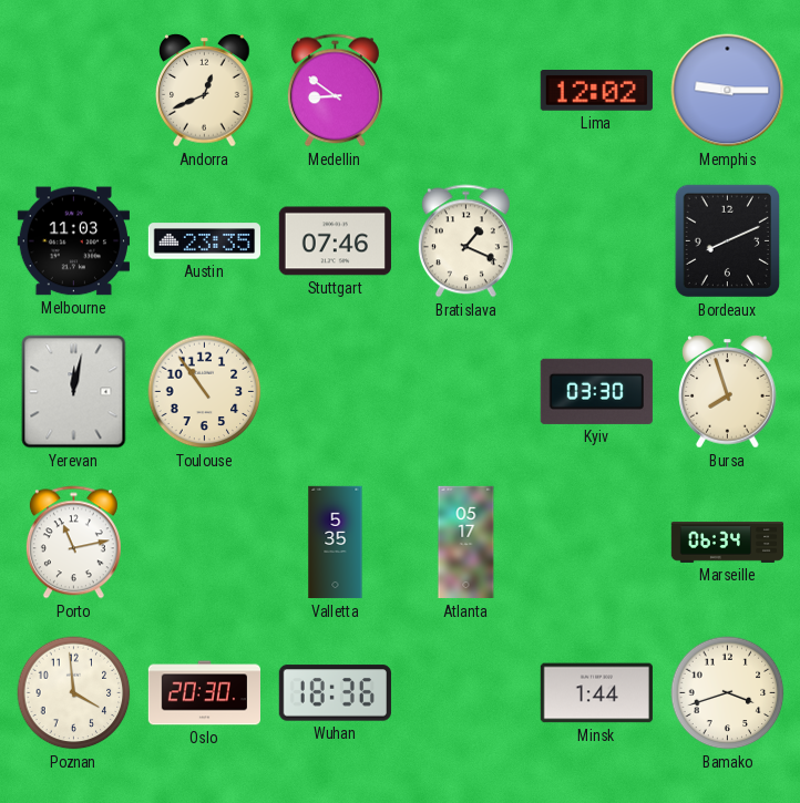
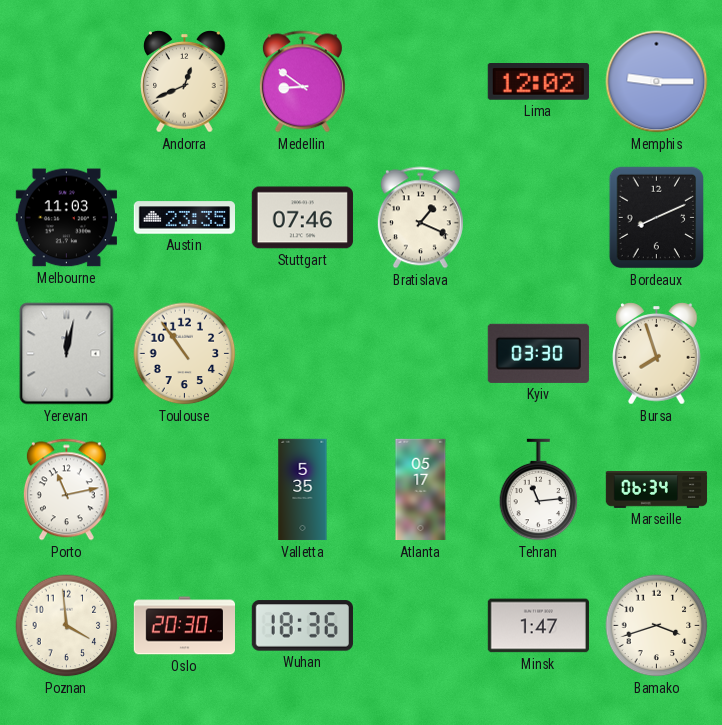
Tehran: none -> 11:14
Minsk: 1:44 -> 1:47
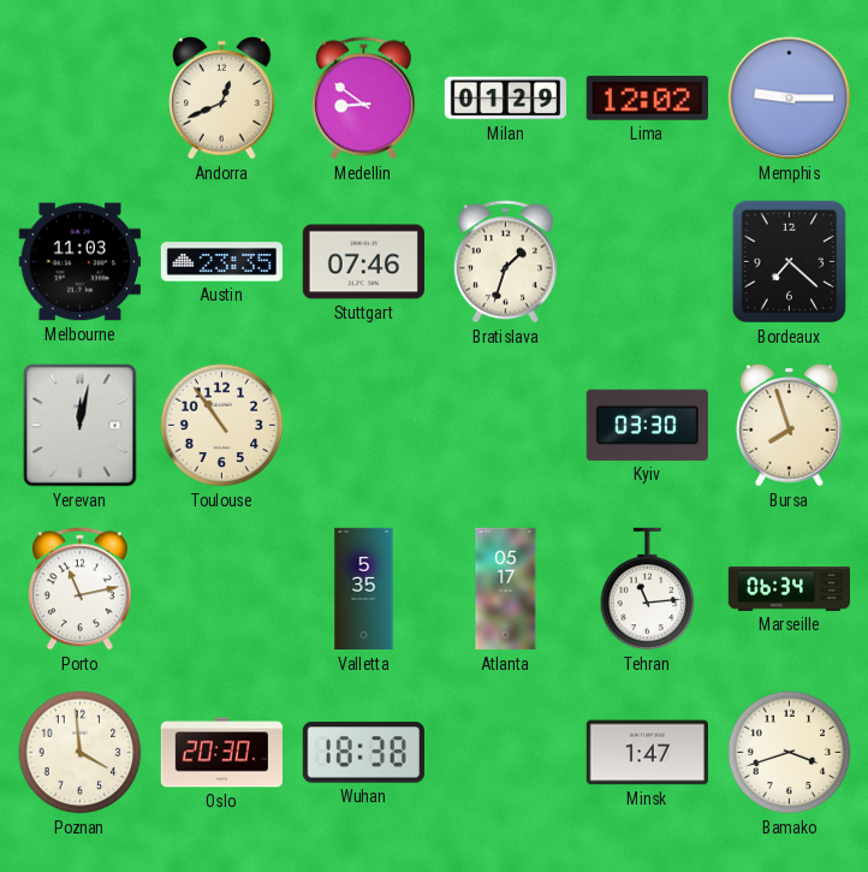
Milan: none -> 01:29
Bratislava: 1:19 -> 1:33
Bordeaux: 8:11 -> 7:22
Wuhan: 18:36 -> 18:38
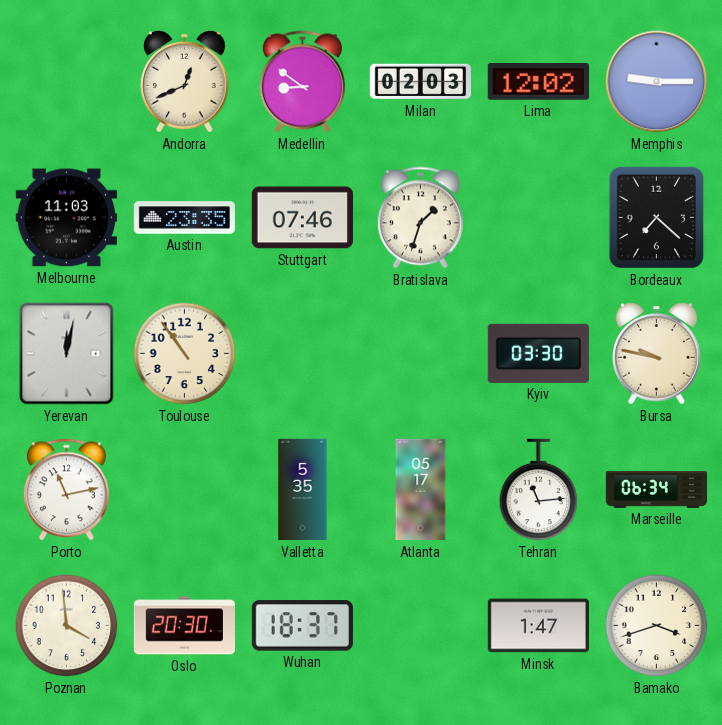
Milan: 01:29 -> 02:03
Bursa: 7:57 -> 9:47
Wuhan: 18:38 -> 18:37
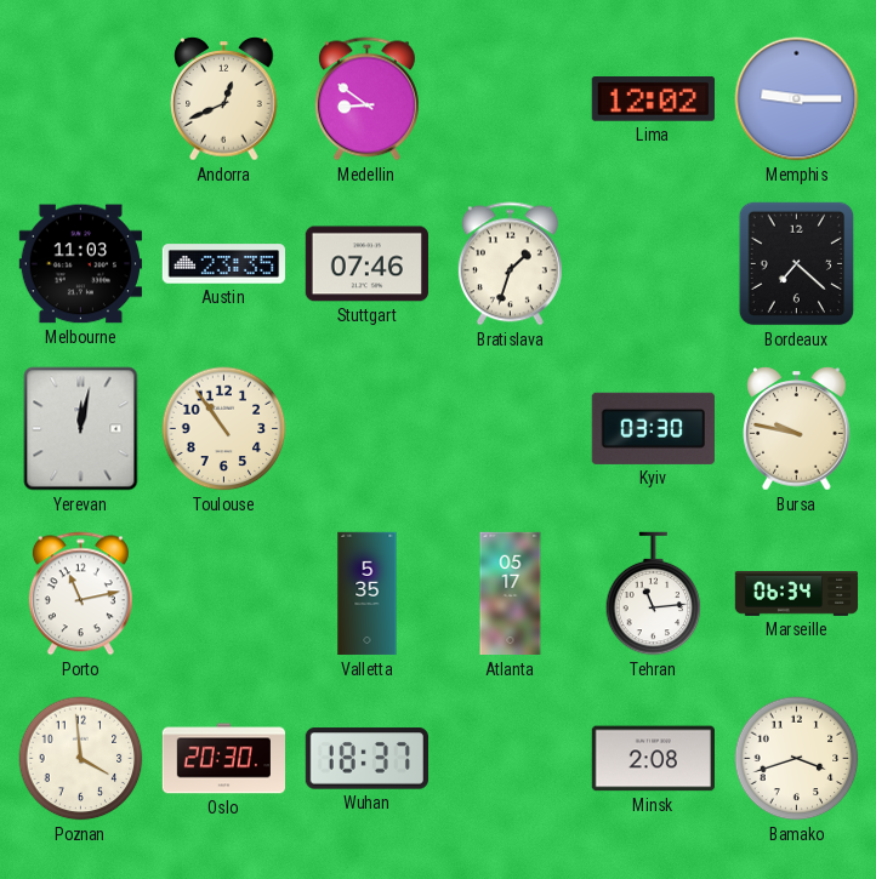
Milan: 02:03 -> none
Minsk: 1:47 -> 2:08
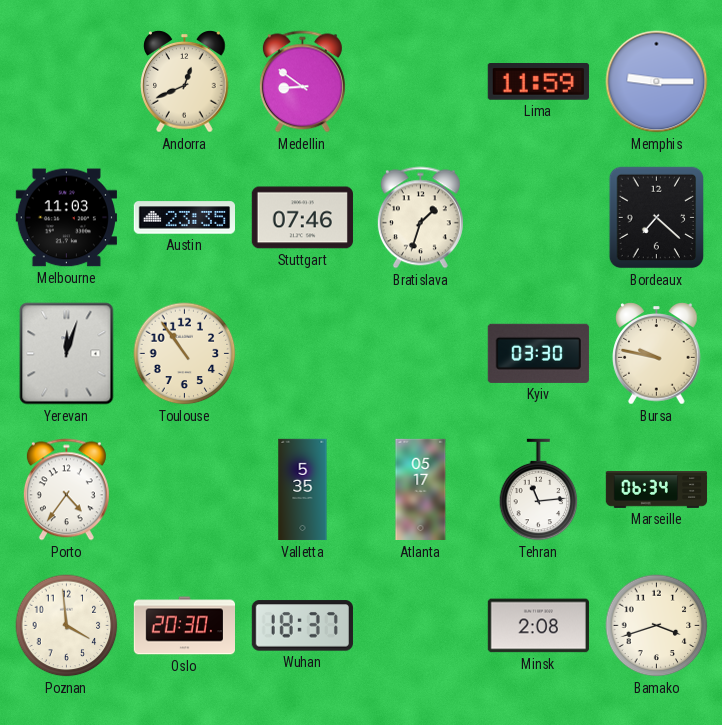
Lima: 12:02 -> 11:59
Yerevan: 12:02 -> 12:03
Porto: 11:13 -> 4:36
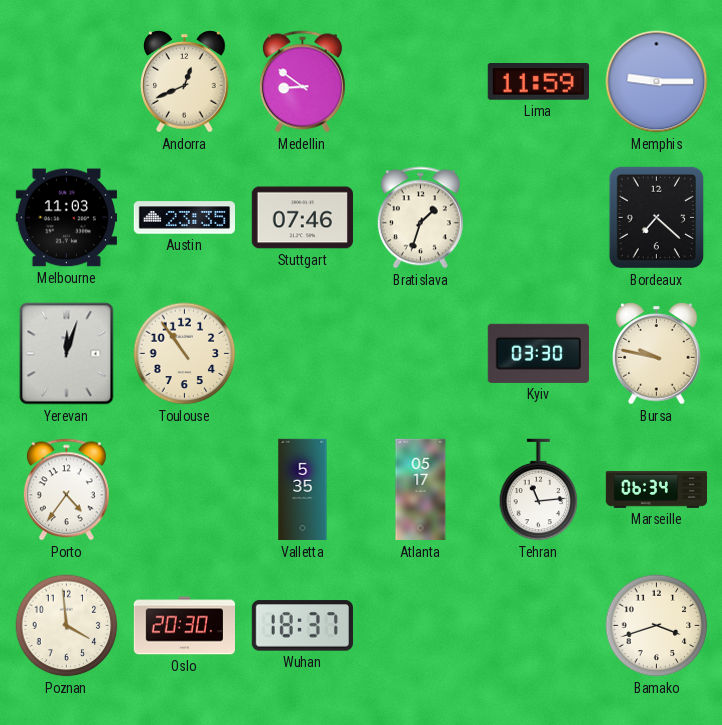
Minsk: 2:08 -> none
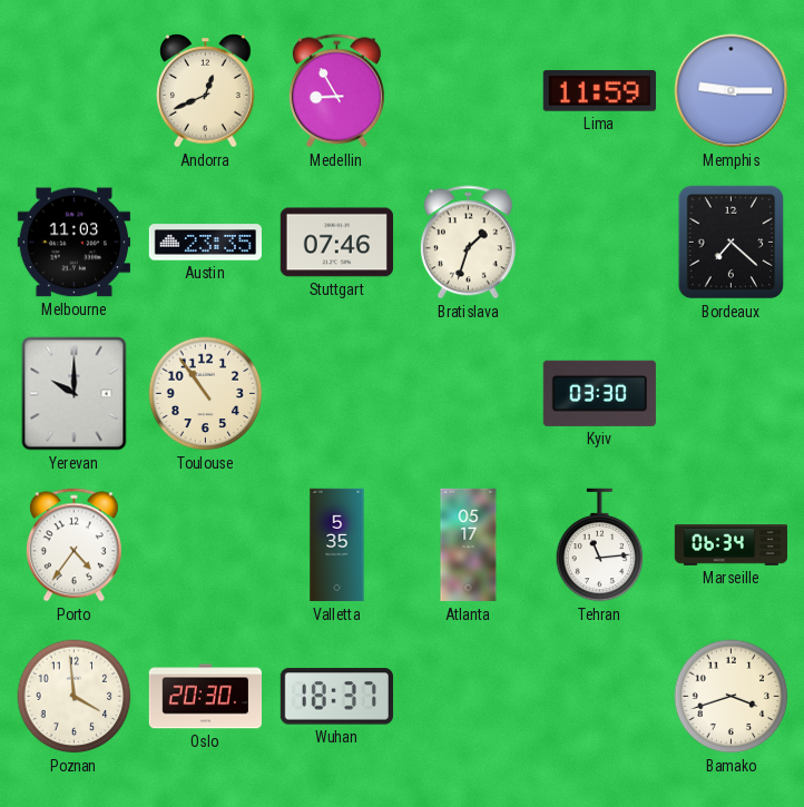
Medellin: 8:51 -> 8:55
Yerevan: 12:03 -> 10:00
Bursa: 9:47 -> none
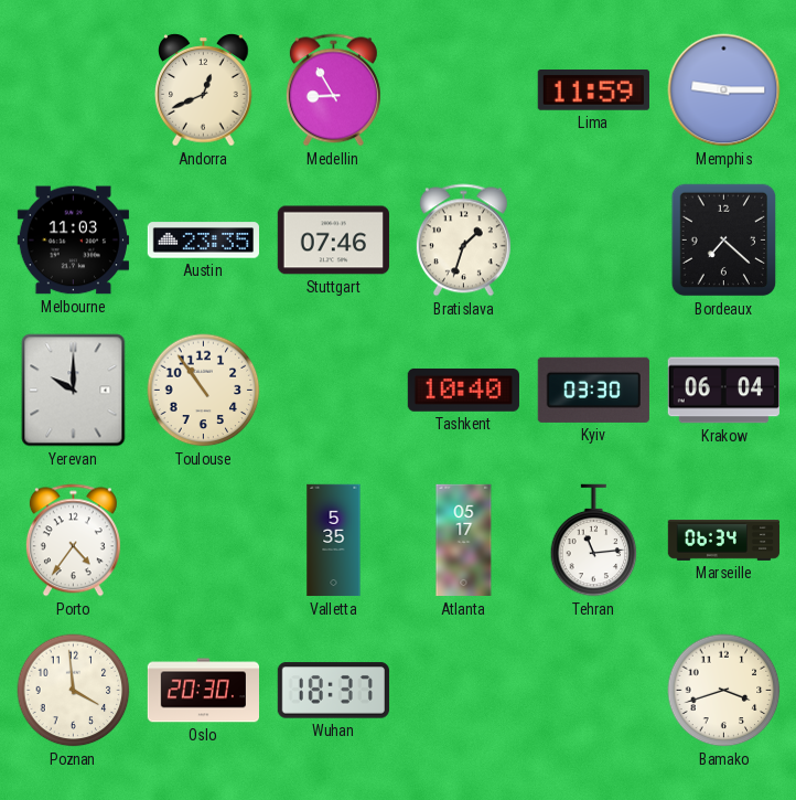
Tashkent: none -> 10:40
Krakow: none -> 06:04
